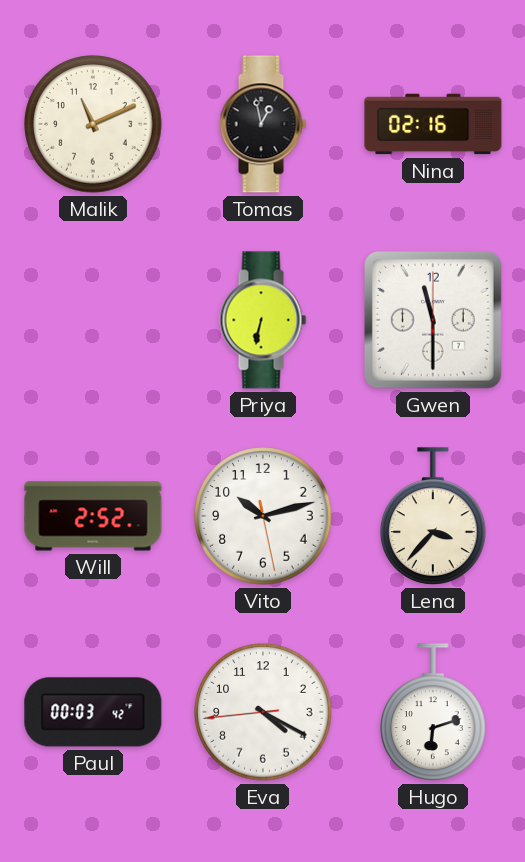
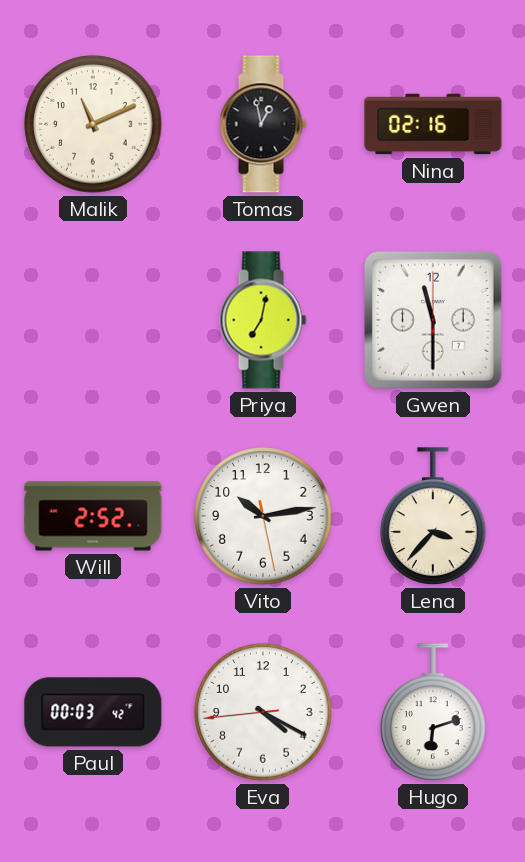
Priya: 6:32 -> 7:02
Vito: 10:12 -> 10:13
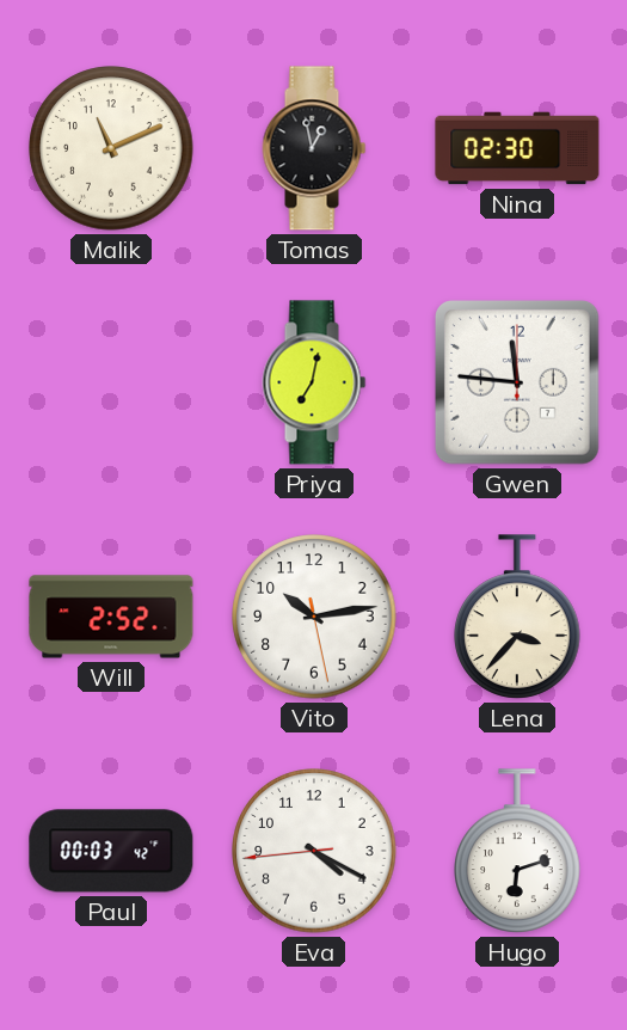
Nina: 02:16 -> 02:30
Gwen: 11:30 -> 11:46
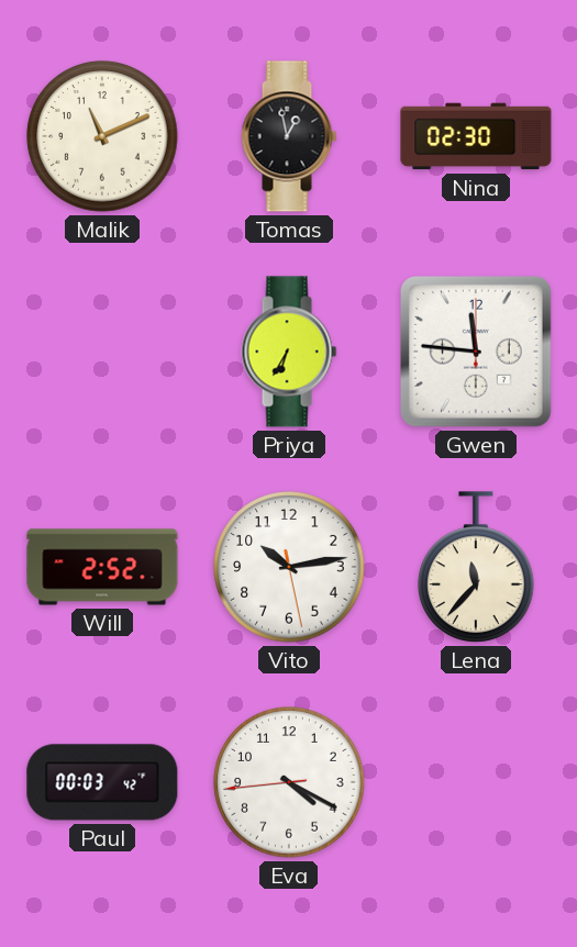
Priya: 7:02 -> 6:35
Lena: 3:37 -> 11:37
Hugo: 6:12 -> none
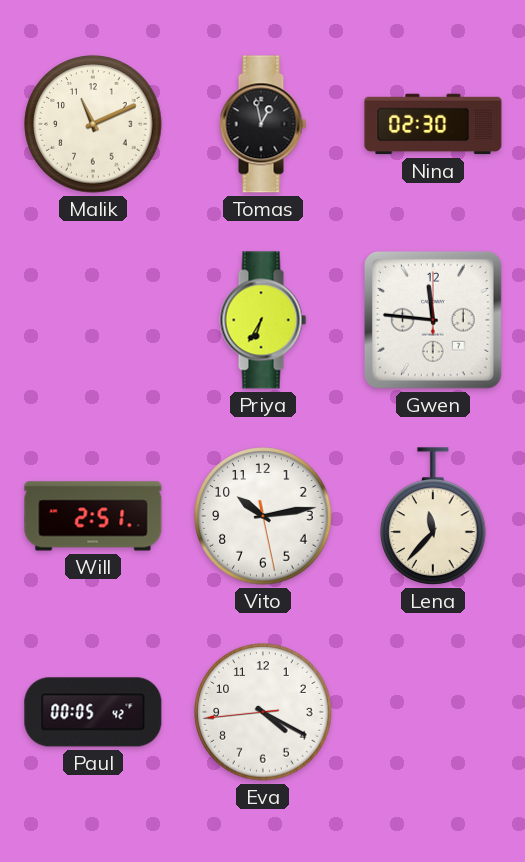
Will: 2:52 -> 2:51
Paul: 00:03 -> 00:05
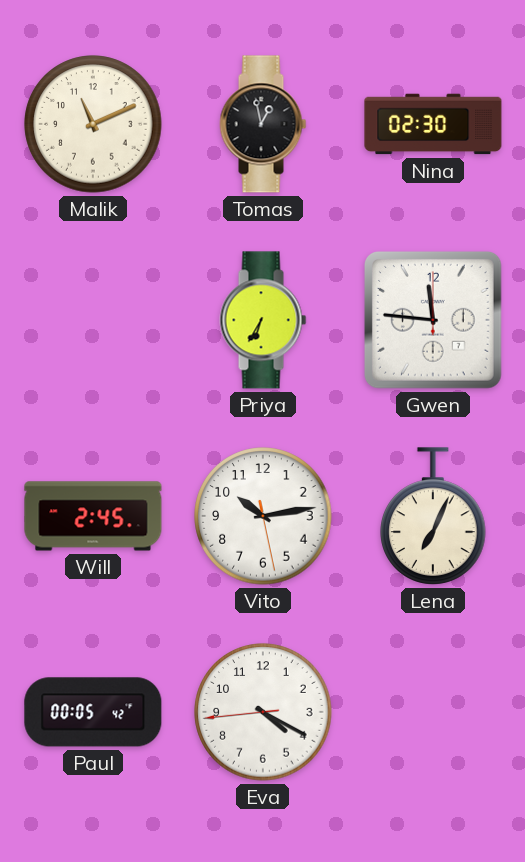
Will: 2:51 -> 2:45
Lena: 11:37 -> 7:04
